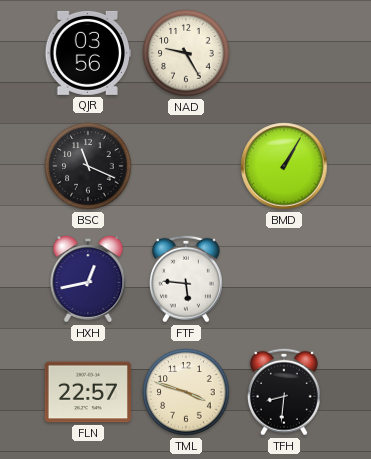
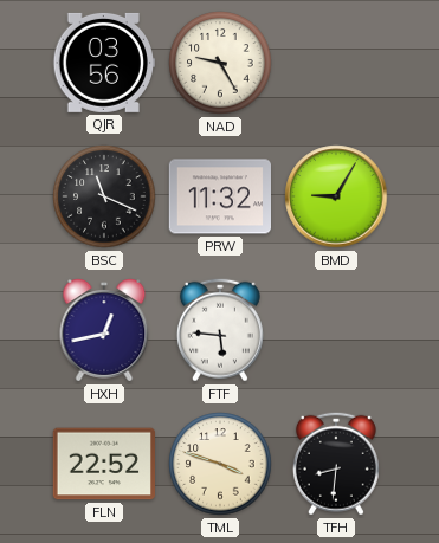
PRW: none -> 11:32
BMD: 1:05 -> 9:05
FLN: 22:57 -> 22:52
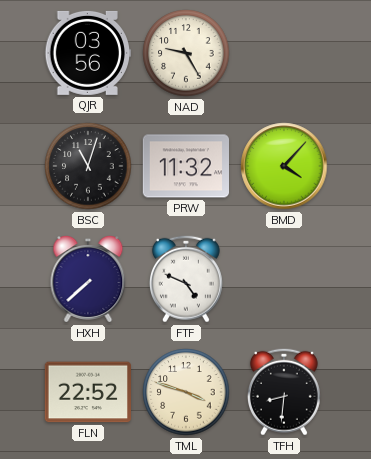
BSC: 11:19 -> 11:03
BMD: 9:05 -> 4:07
HXH: 12:43 -> 7:38
FTF: 5:46 -> 4:49
